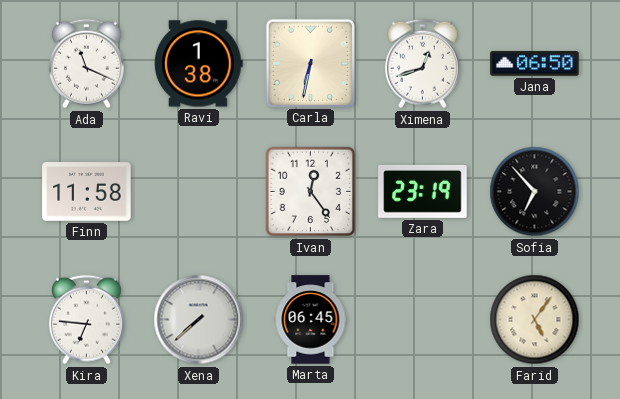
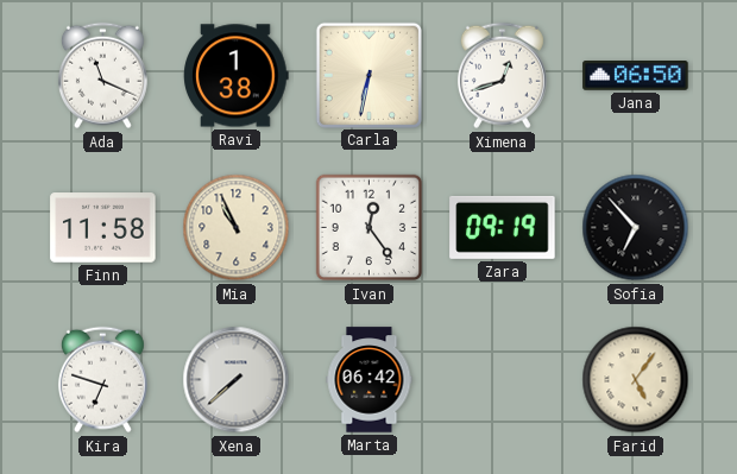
Mia: none -> 10:56
Zara: 23:19 -> 09:19
Kira: 6:46 -> 6:48
Marta: 06:45 -> 06:42
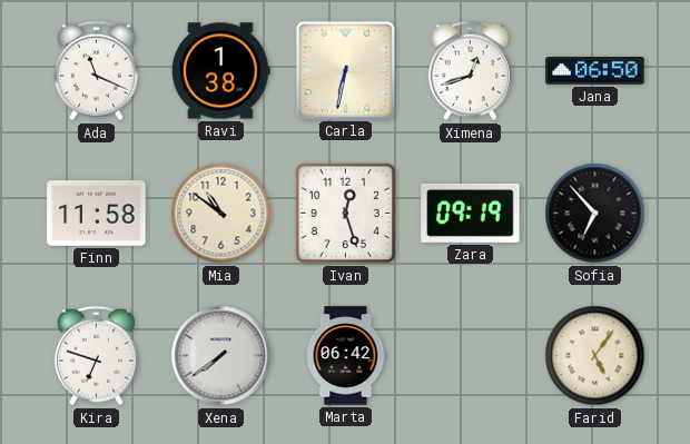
Mia: 10:56 -> 10:51
Ivan: 12:24 -> 12:27
Xena: 7:38 -> 7:39
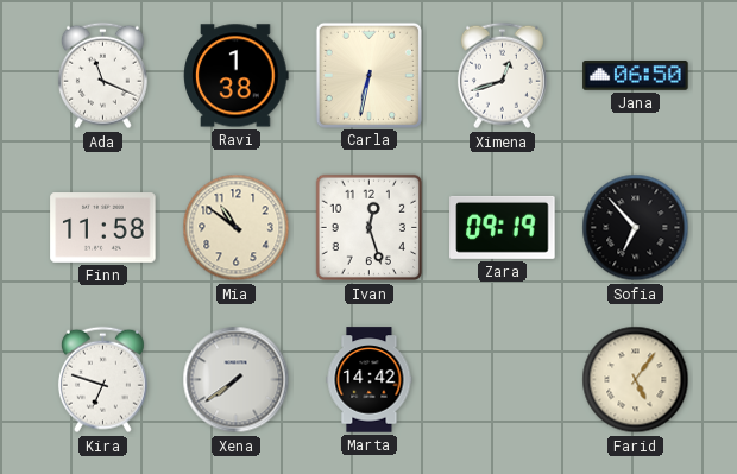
Marta: 06:42 -> 14:42
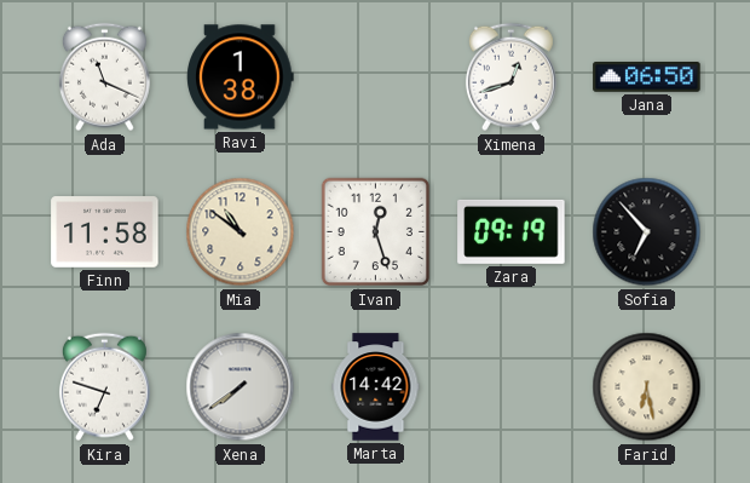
Carla: 6:32 -> none
Farid: 5:06 -> 6:28
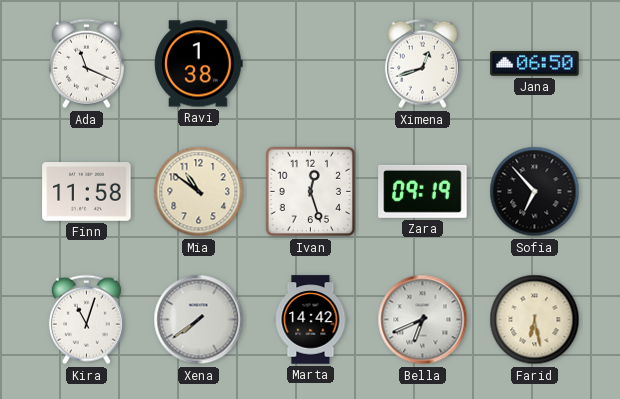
Kira: 6:48 -> 11:03
Bella: none -> 6:41
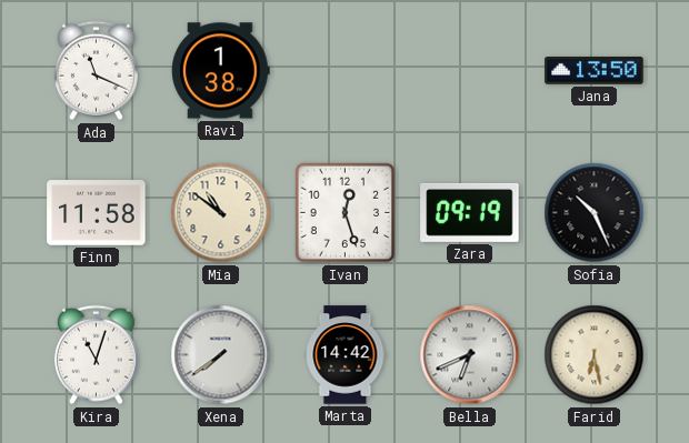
Ximena: 12:42 -> none
Jana: 06:50 -> 13:50
Sofia: 6:53 -> 10:26
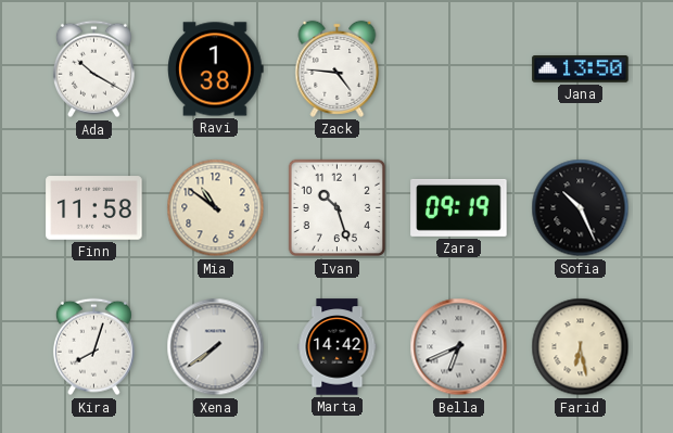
Ada: 11:19 -> 10:20
Zack: none -> 4:46
Ivan: 12:27 -> 10:27
Kira: 11:03 -> 8:03
